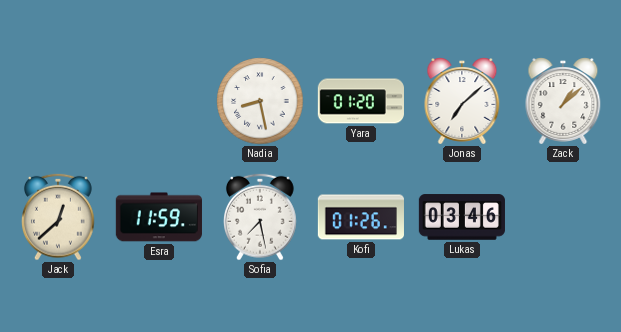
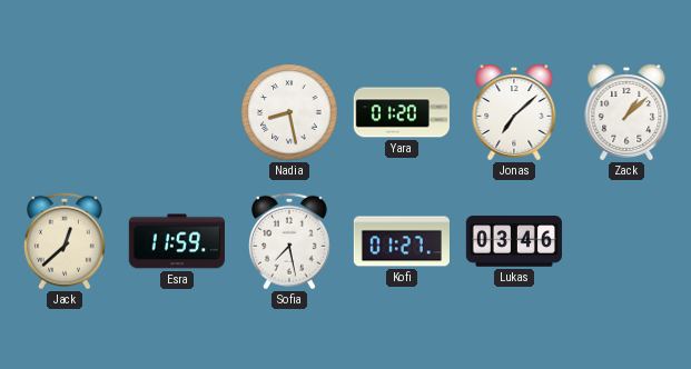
Kofi: 01:26 -> 01:27
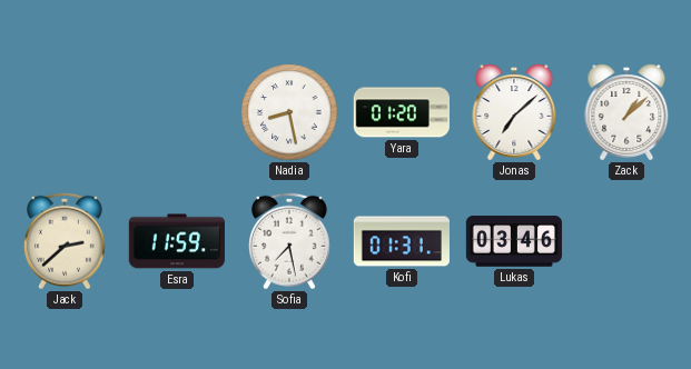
Jack: 12:38 -> 2:38
Kofi: 01:27 -> 01:31
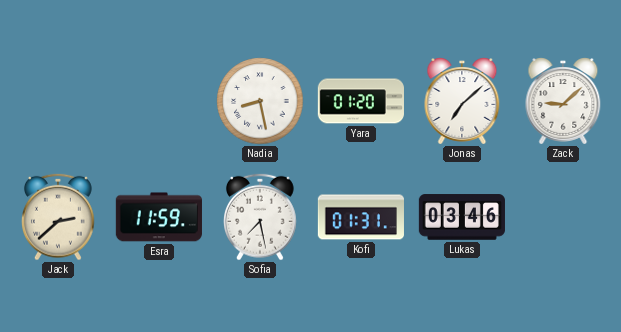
Zack: 1:08 -> 9:08
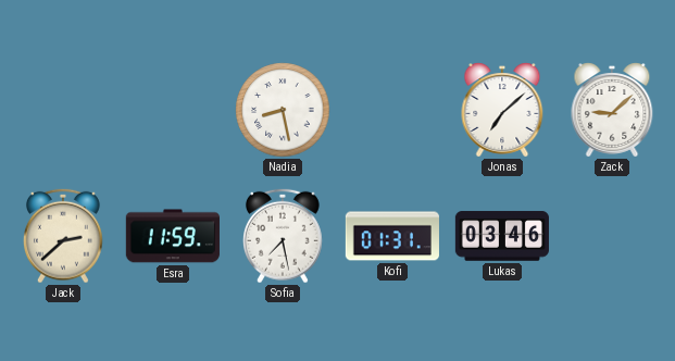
Yara: 01:20 -> none
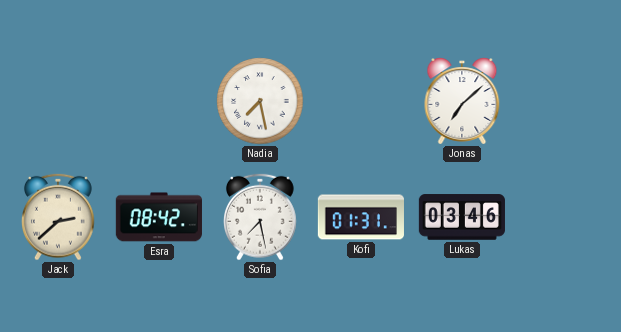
Nadia: 8:28 -> 7:28
Zack: 9:08 -> none
Esra: 11:59 -> 08:42
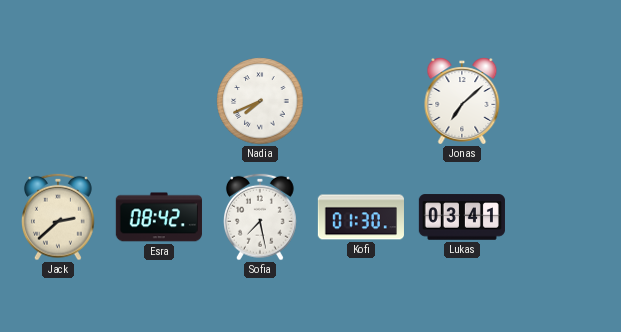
Nadia: 7:28 -> 7:41
Kofi: 01:31 -> 01:30
Lukas: 03:46 -> 03:41
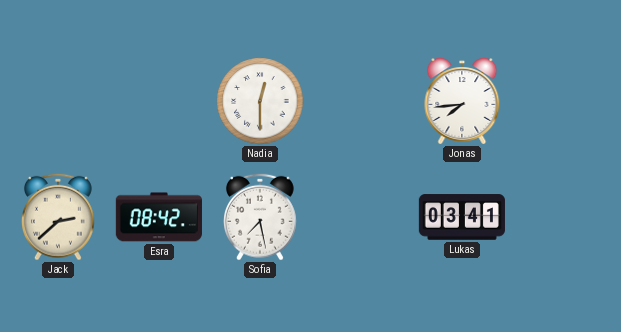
Nadia: 7:41 -> 12:30
Jonas: 7:08 -> 7:44
Kofi: 01:30 -> none
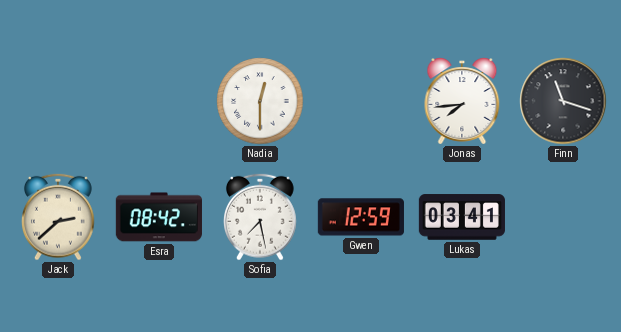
Finn: none -> 11:18
Gwen: none -> 12:59
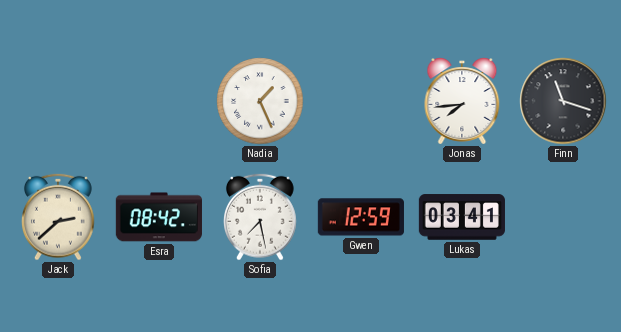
Nadia: 12:30 -> 1:26
